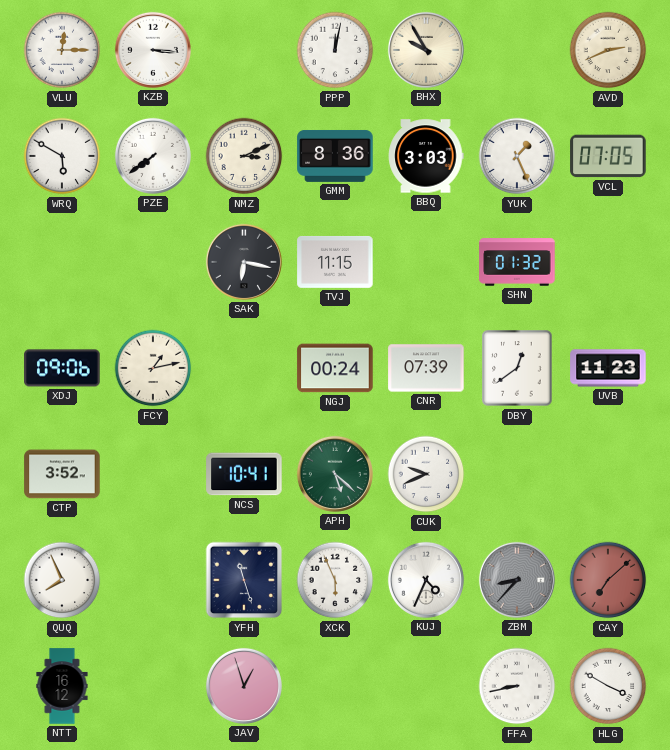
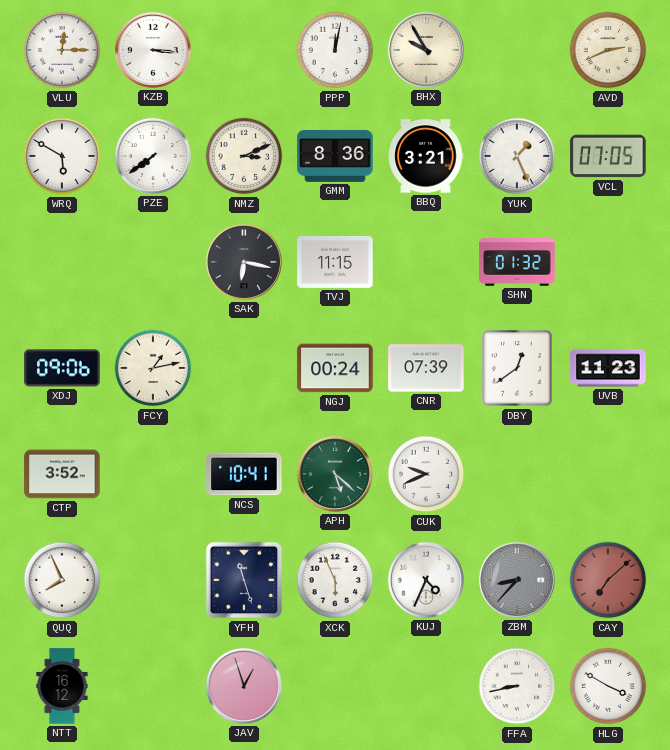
BBQ: 3:03 -> 3:21
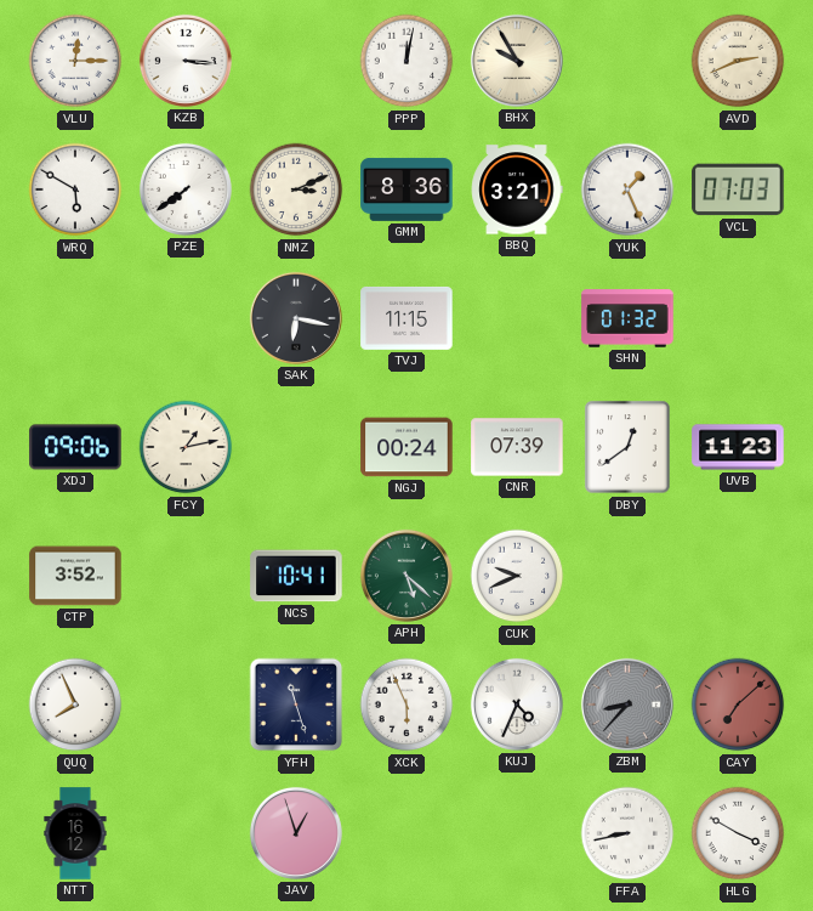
VCL: 07:05 -> 07:03
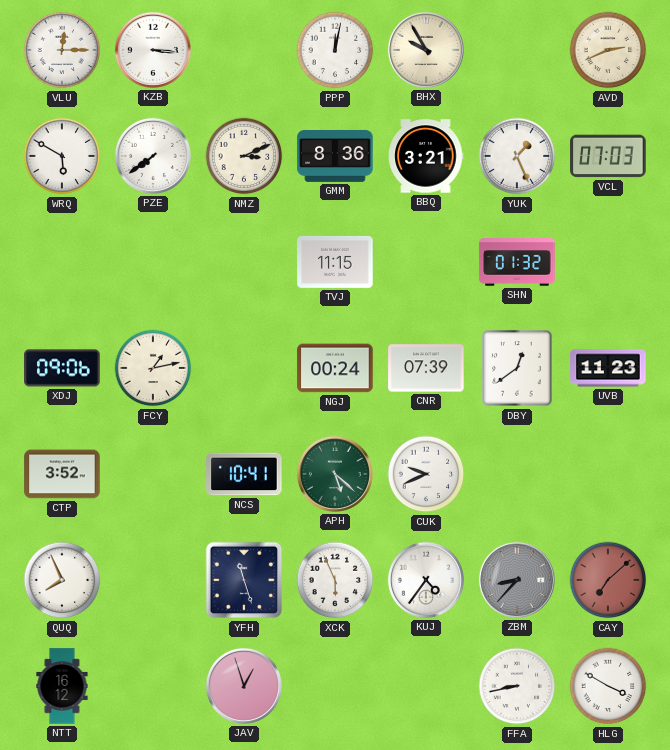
SAK: 6:17 -> none
KUJ: 4:34 -> 4:36
